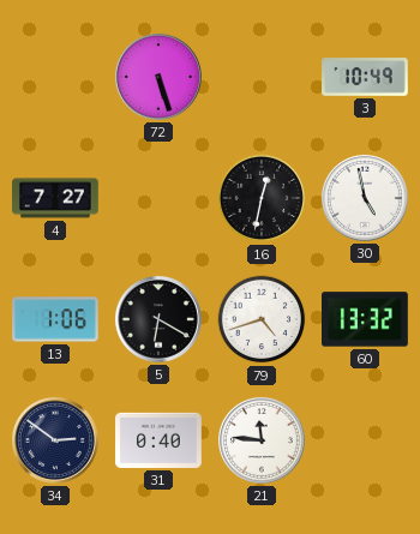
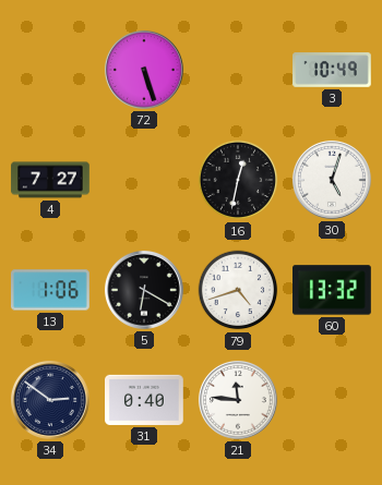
30: 4:58 -> 5:03
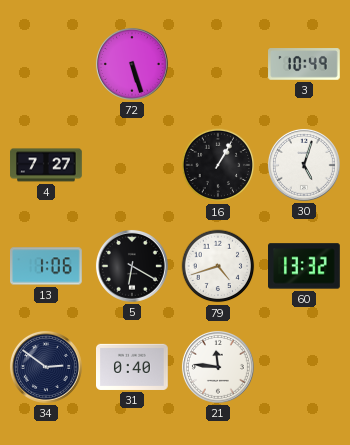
16: 12:32 -> 1:05
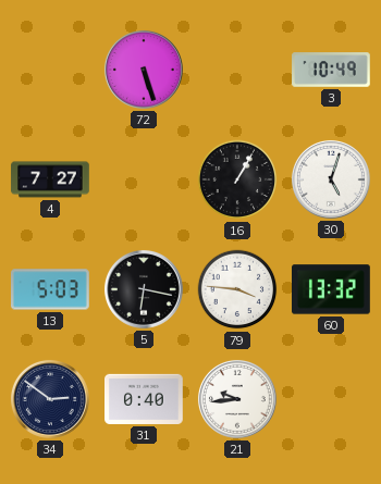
13: 1:06 -> 5:03
5: 6:20 -> 6:17
79: 4:42 -> 3:46
21: 11:46 -> 9:44
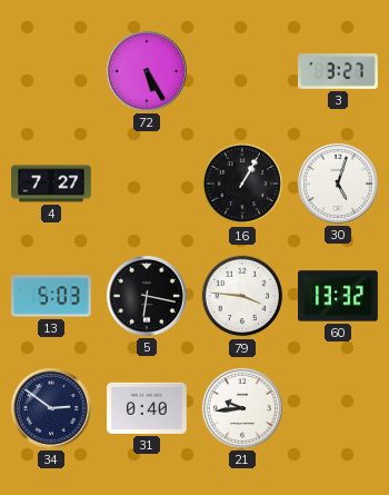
72: 5:27 -> 5:25
3: 10:49 -> 3:27
